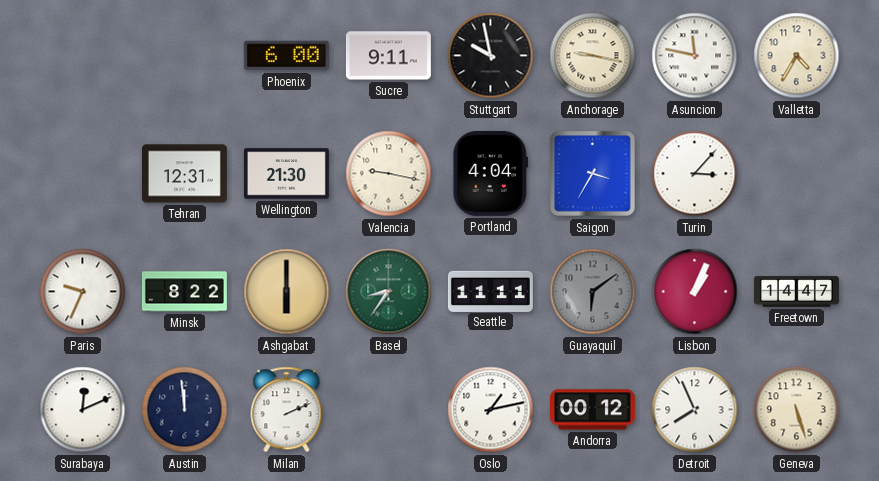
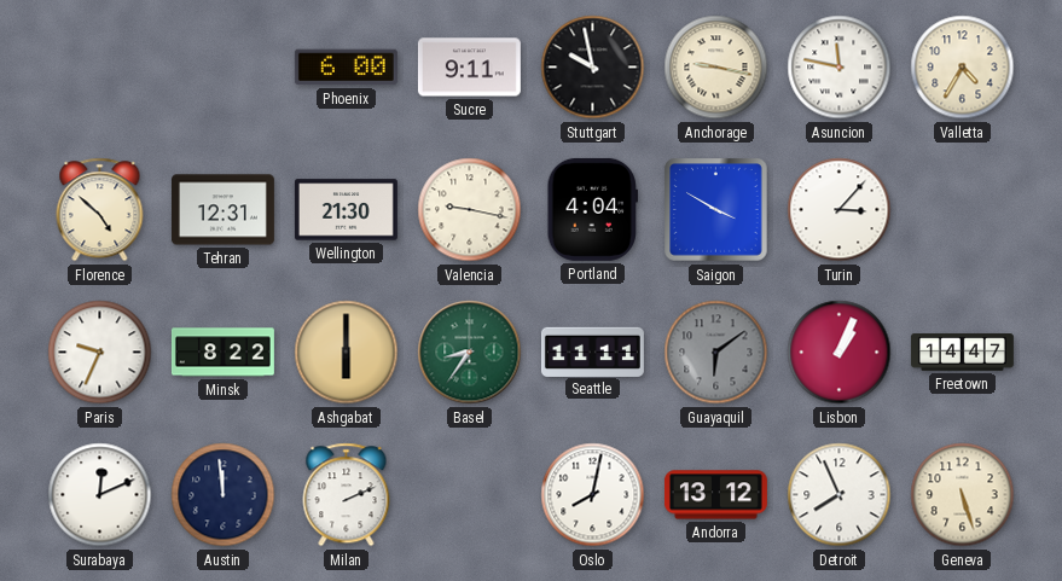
Florence: none -> 4:52
Saigon: 3:35 -> 3:50
Oslo: 1:13 -> 8:02
Andorra: 00:12 -> 13:12
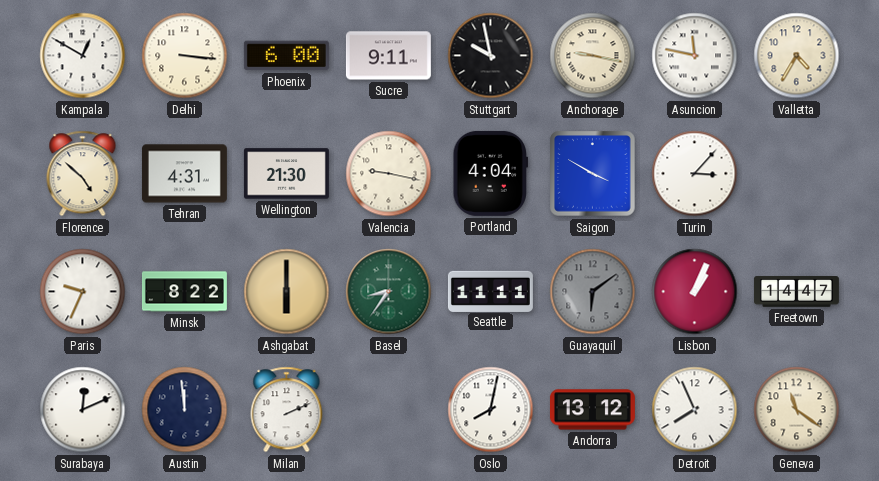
Kampala: none -> 12:50
Delhi: none -> 3:16
Tehran: 12:31 -> 4:31
Geneva: 5:27 -> 11:21
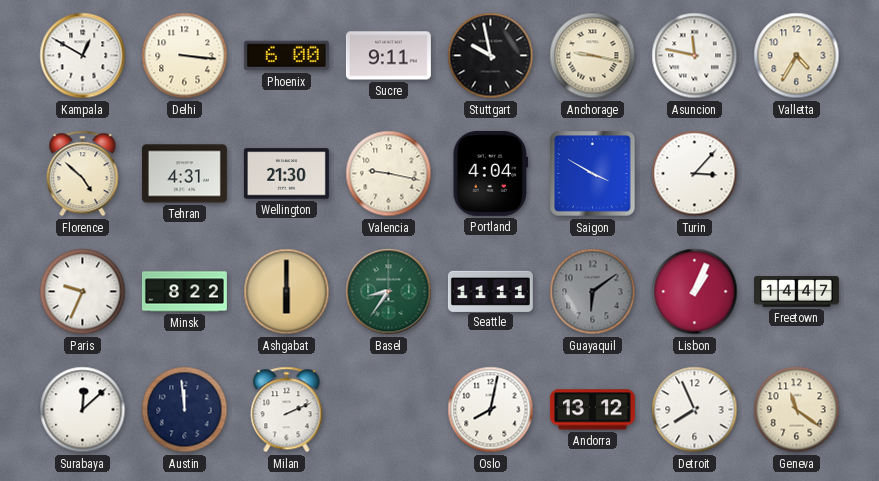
Surabaya: 12:11 -> 12:08
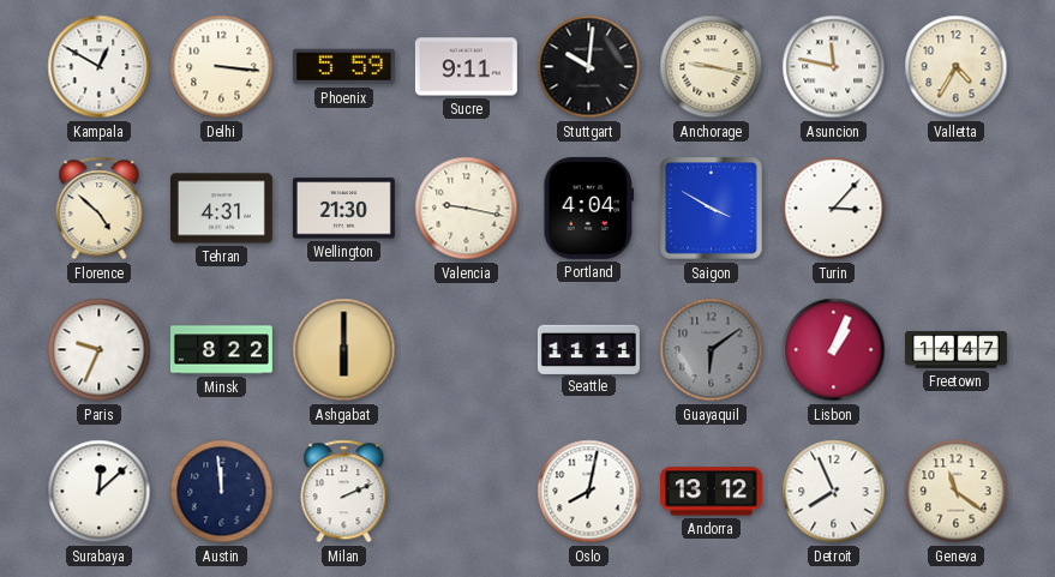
Phoenix: 6:00 -> 5:59
Stuttgart: 9:58 -> 10:01
Basel: 8:36 -> none
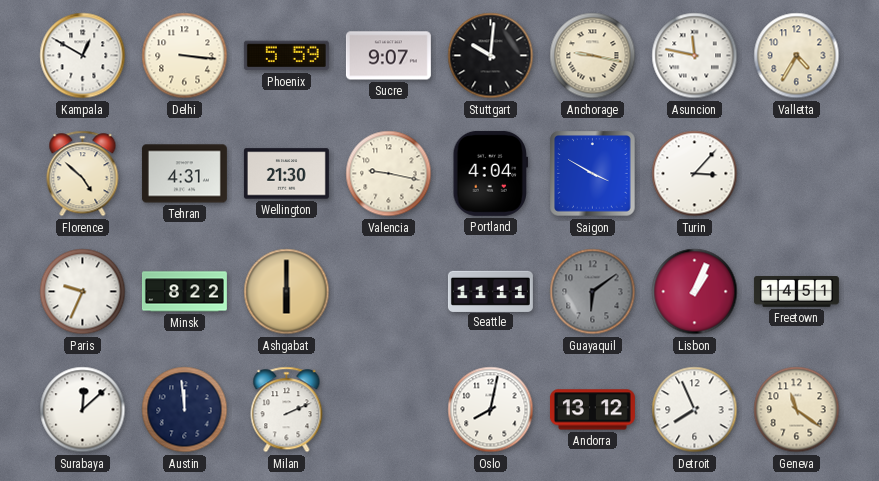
Sucre: 9:11 -> 9:07
Freetown: 14:47 -> 14:51
